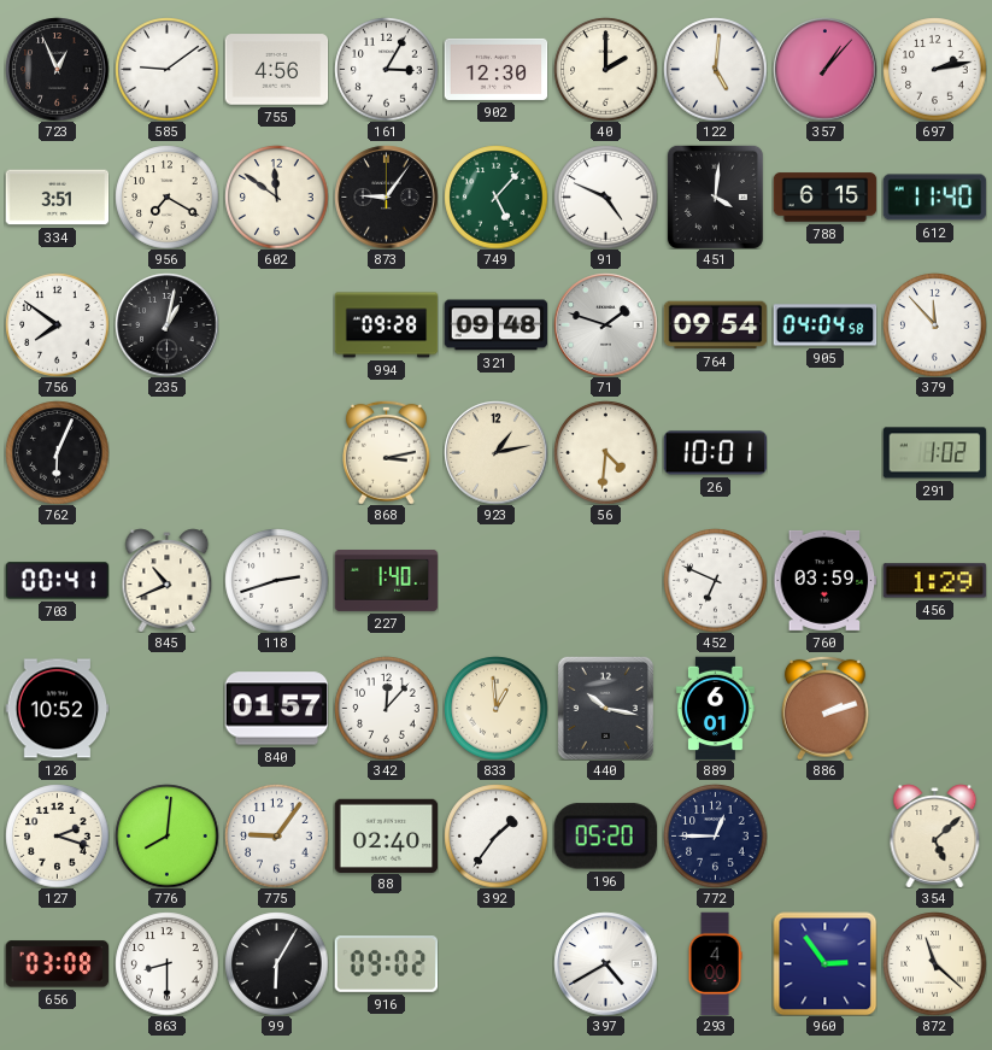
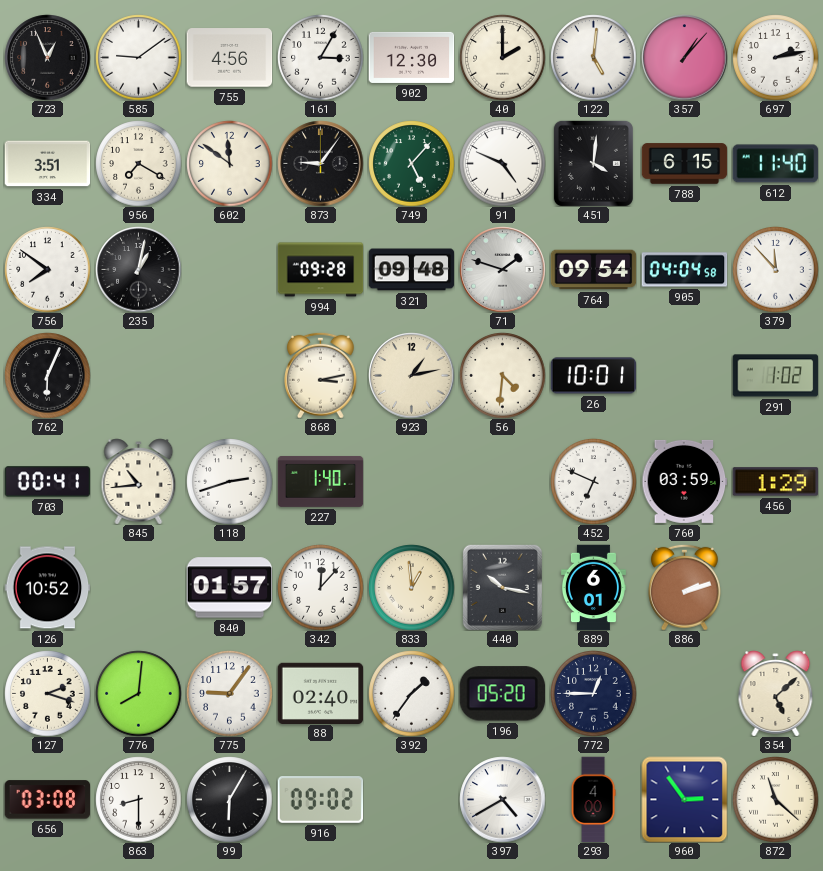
845: 10:41 -> 10:44
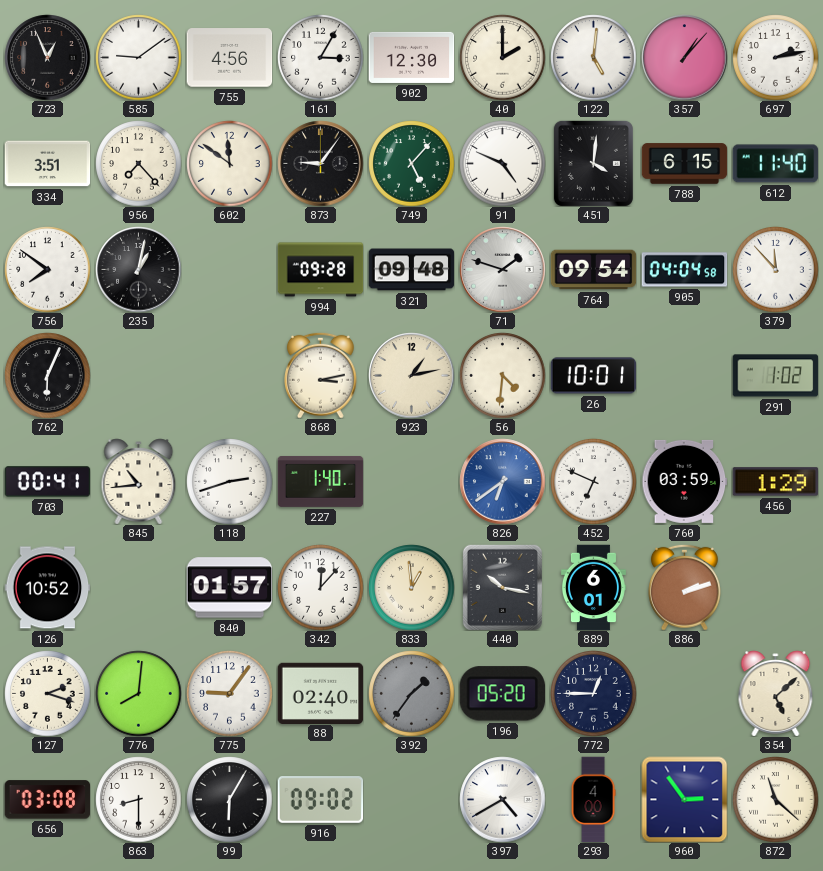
956: 7:20 -> 7:23
826: none -> 6:39
392 dial: white -> grey
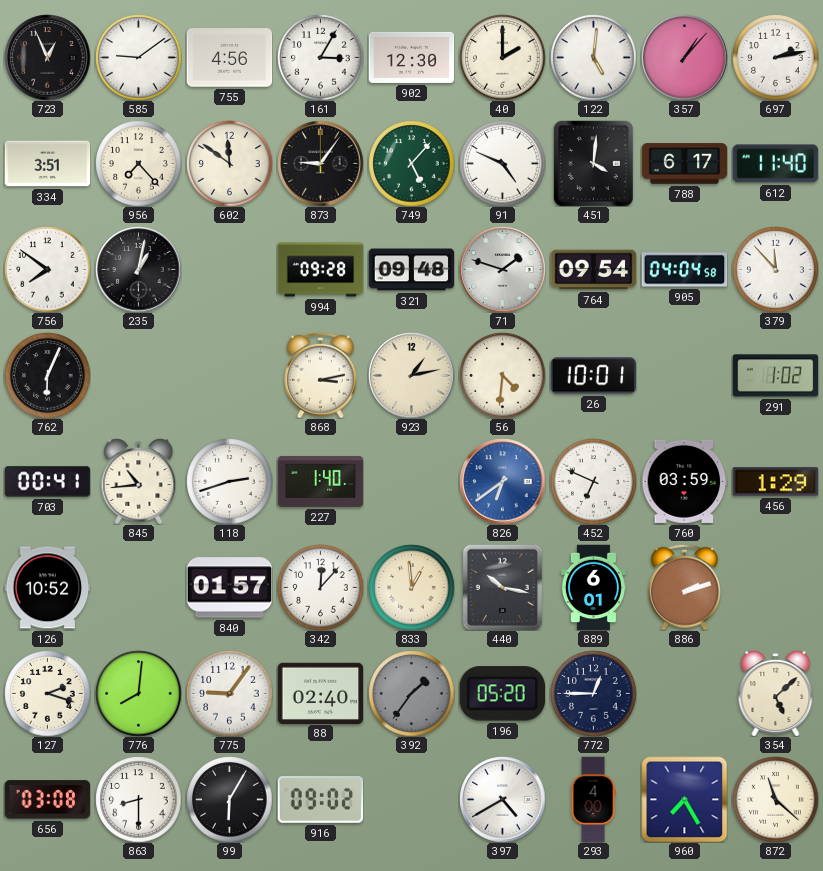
788: 6:15 -> 6:17
960: 2:54 -> 7:25
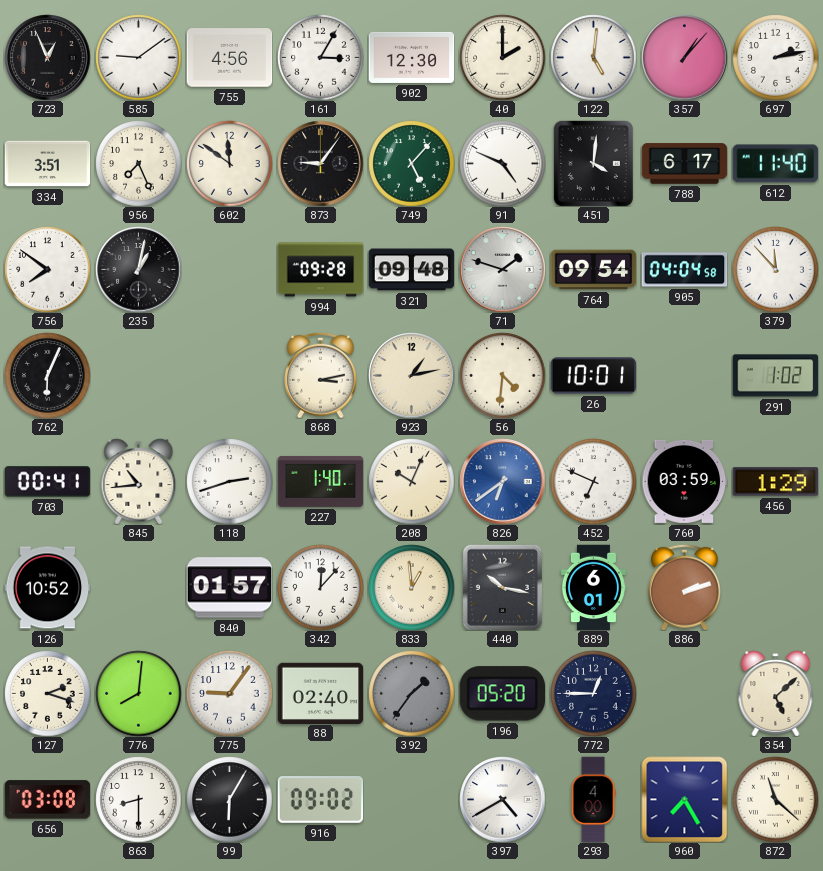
956: 7:23 -> 7:26
208: none -> 10:04
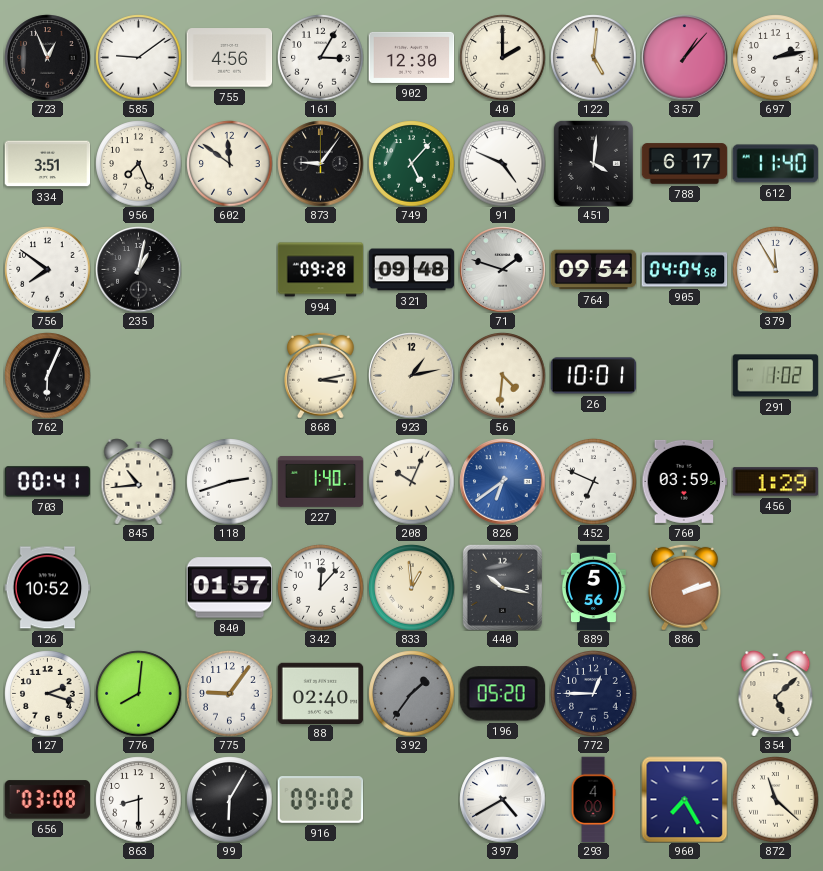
379: 11:53 -> 11:55
889: 6:01 -> 5:56
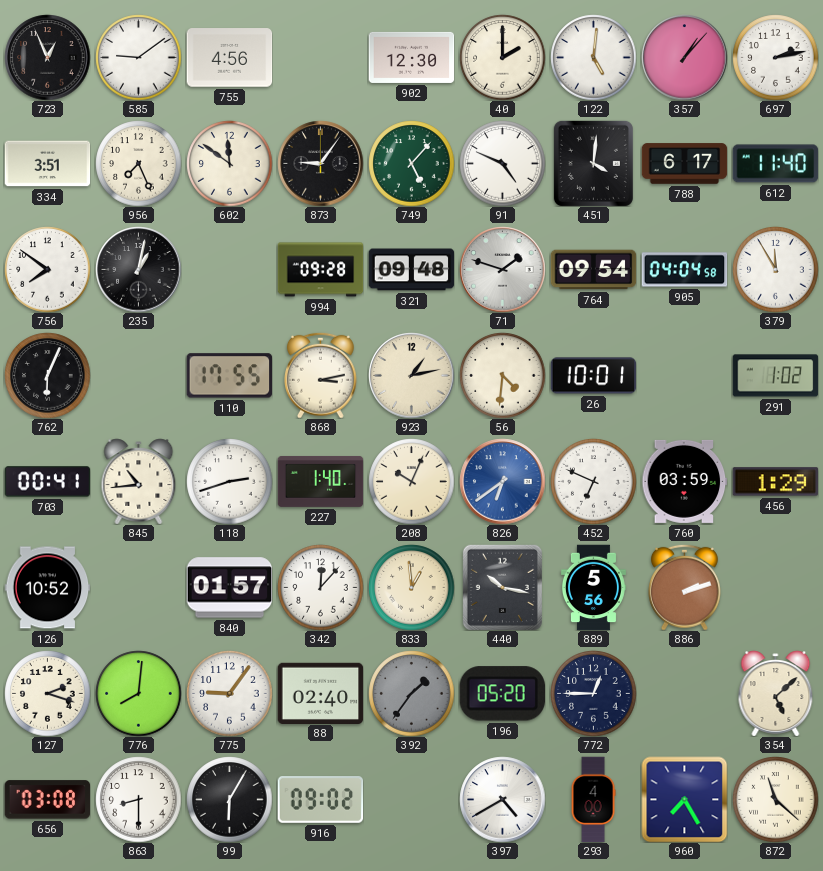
161: 3:05 -> none
110: none -> 17:55
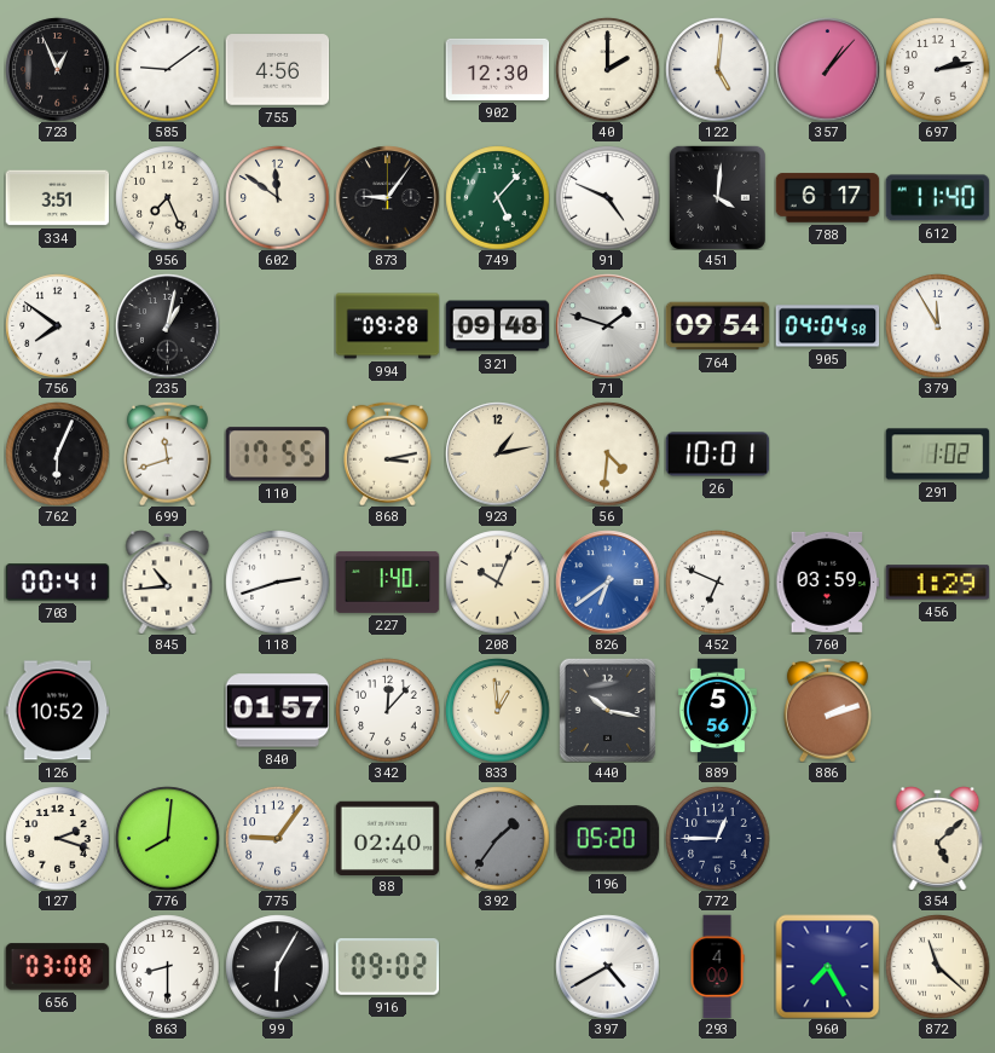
699: none -> 11:42
